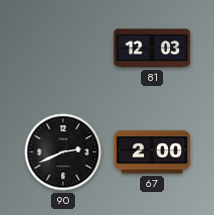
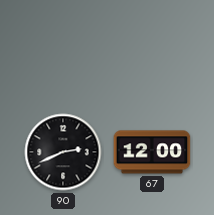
81: 12:03 -> none
67: 2:00 -> 12:00
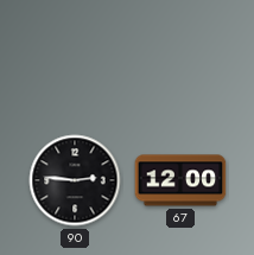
90: 2:41 -> 2:46
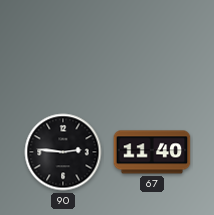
67: 12:00 -> 11:40
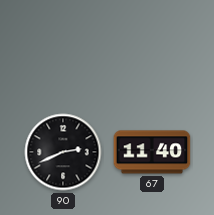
90: 2:46 -> 2:41
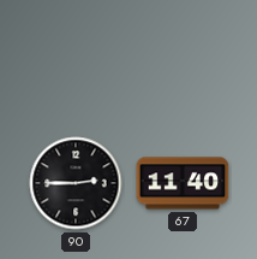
90: 2:41 -> 2:45
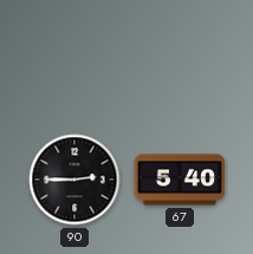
67: 11:40 -> 5:40
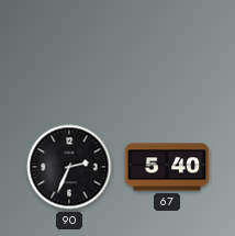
90: 2:45 -> 2:34
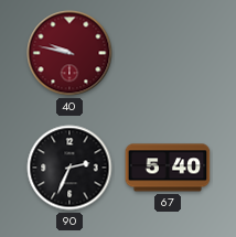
40: none -> 9:47
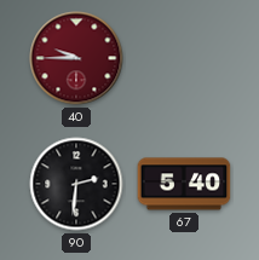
40: 9:47 -> 9:45
90: 2:34 -> 2:31
